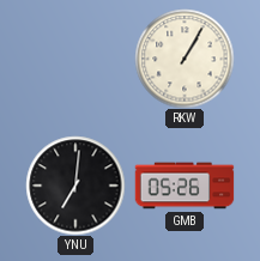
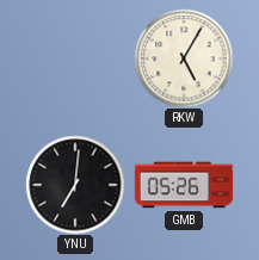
RKW: 1:05 -> 5:05
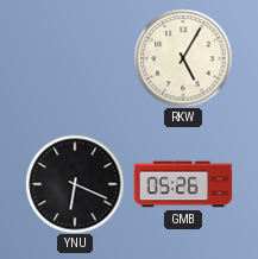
YNU: 7:01 -> 6:19
